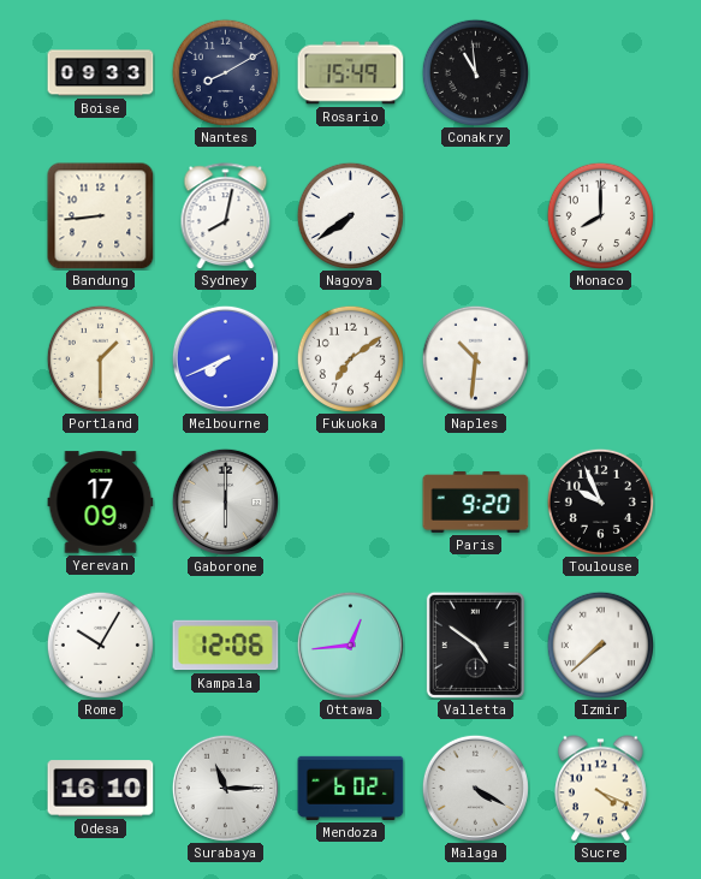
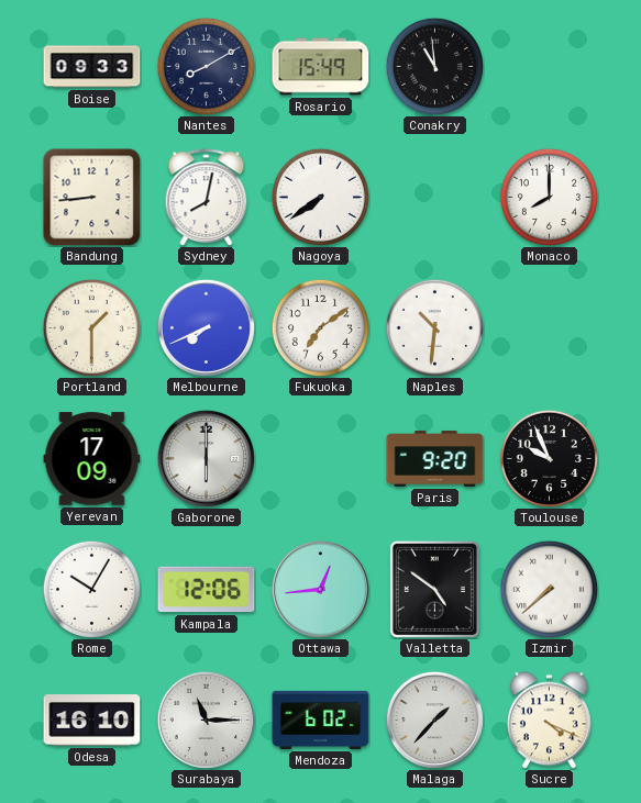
Malaga: 4:20 -> 1:37
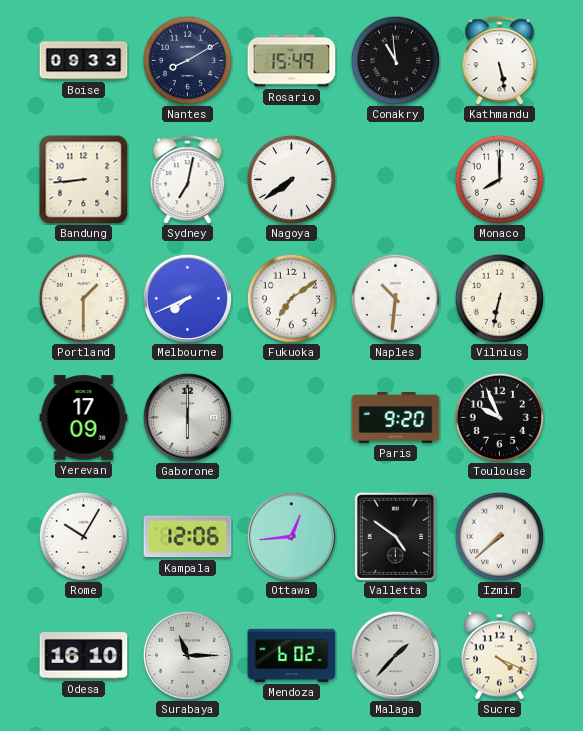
Kathmandu: none -> 5:28
Sydney: 8:02 -> 7:02
Vilnius: none -> 6:32
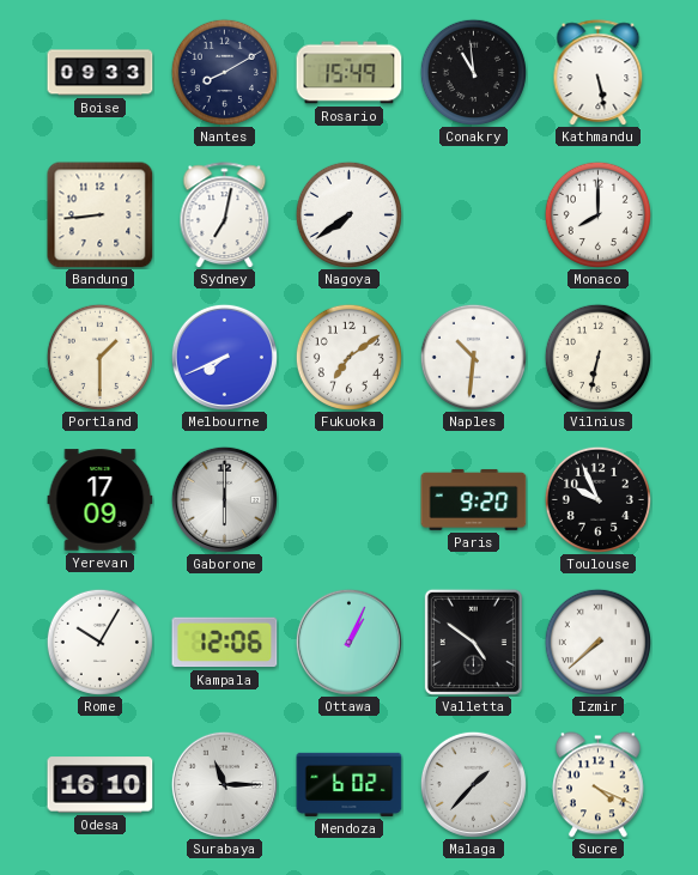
Ottawa: 12:44 -> 1:04
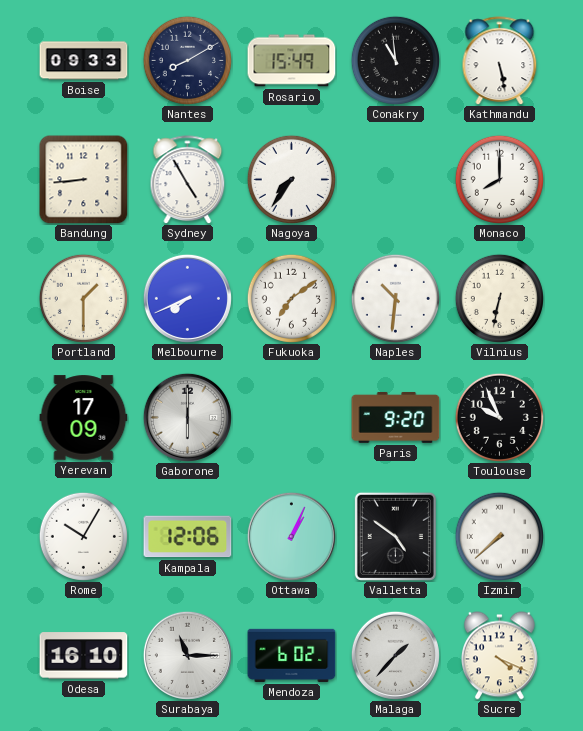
Sydney: 7:02 -> 4:55
Nagoya: 7:39 -> 7:36
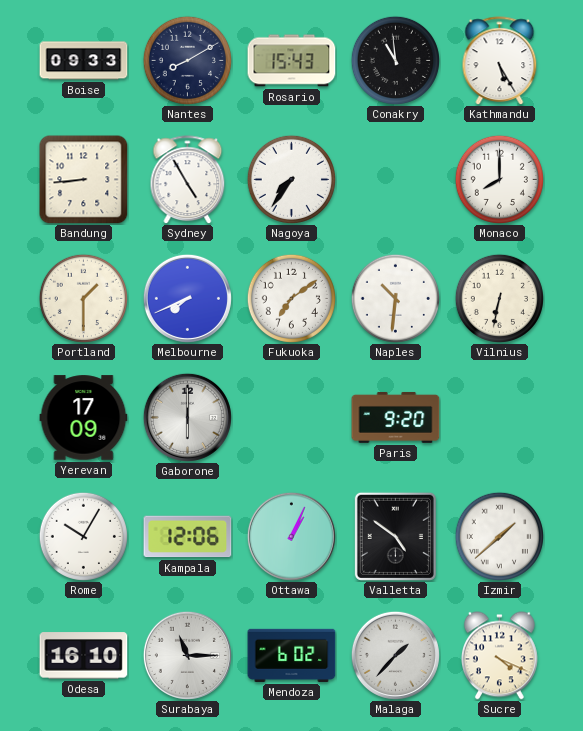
Rosario: 15:49 -> 15:43
Kathmandu: 5:28 -> 5:25
Toulouse: 9:56 -> none
Izmir: 7:38 -> 1:38
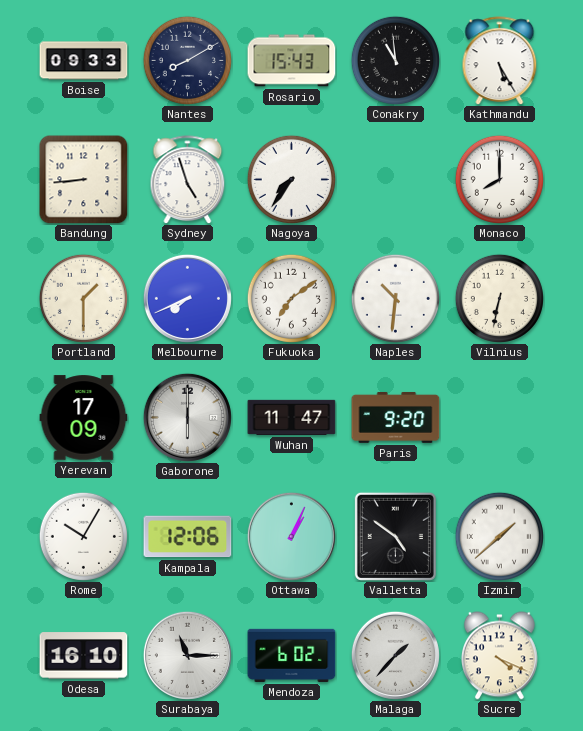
Sydney: 4:55 -> 4:57
Wuhan: none -> 11:47
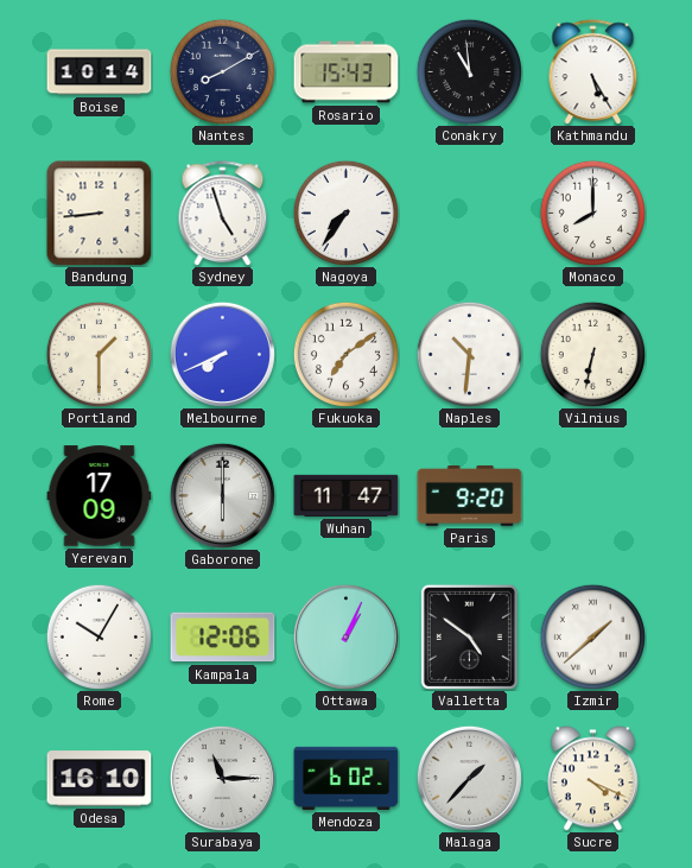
Boise: 09:33 -> 10:14
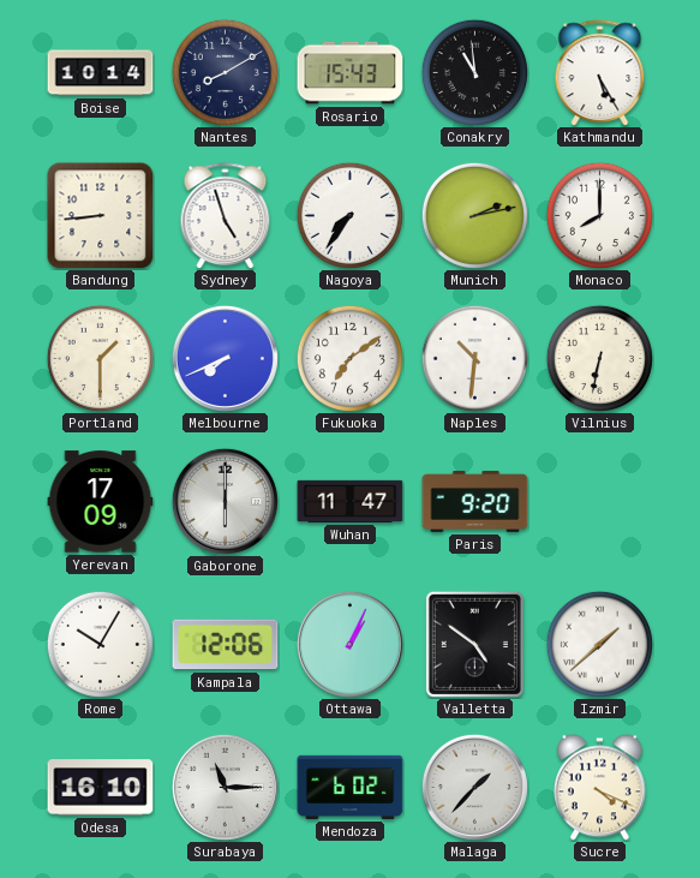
Munich: none -> 2:13
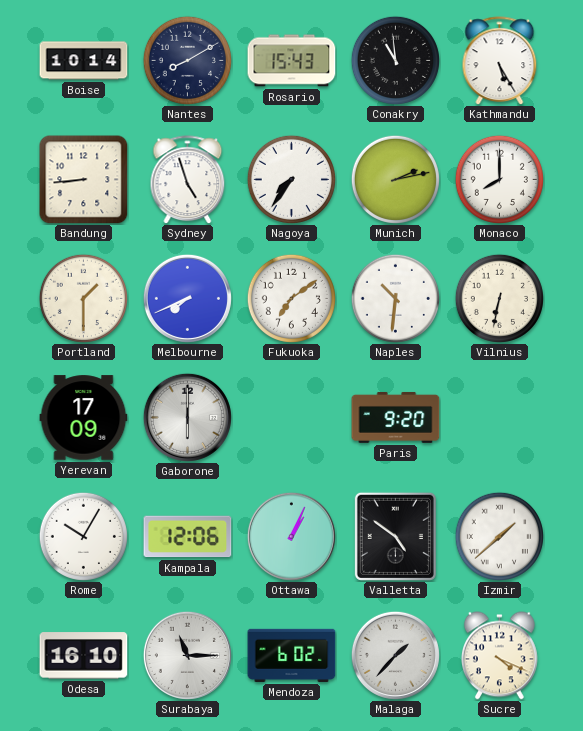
Wuhan: 11:47 -> none
